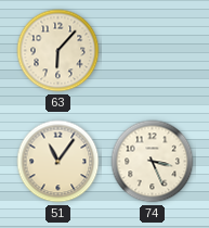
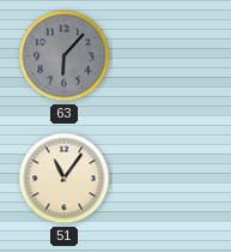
63 dial: cream -> grey
74: 3:26 -> none
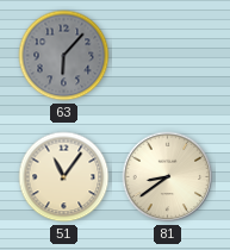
81: none -> 8:39
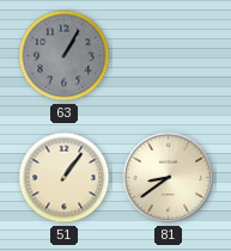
63: 6:07 -> 1:05
51: 11:06 -> 1:06
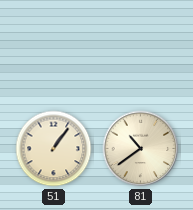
63: 1:05 -> none
81: 8:39 -> 10:39
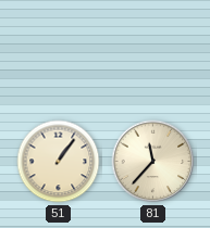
81: 10:39 -> 11:37
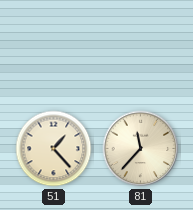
51: 1:06 -> 1:23
